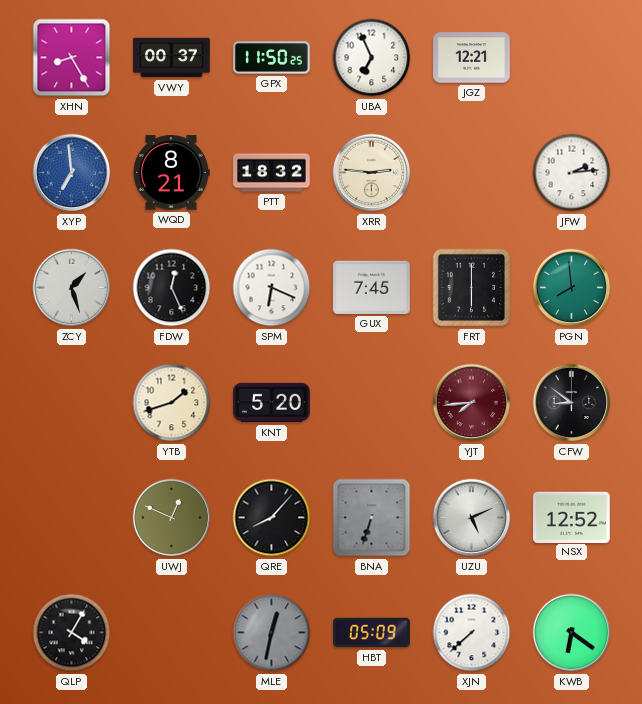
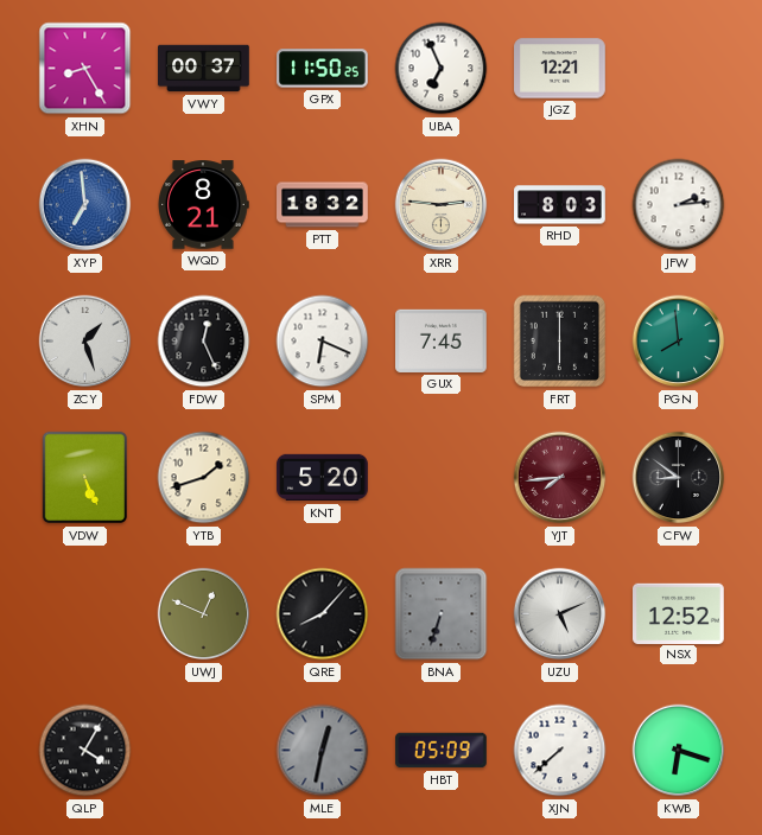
RHD: none -> 8:03
VDW: none -> 5:26
KWB: 6:21 -> 6:18
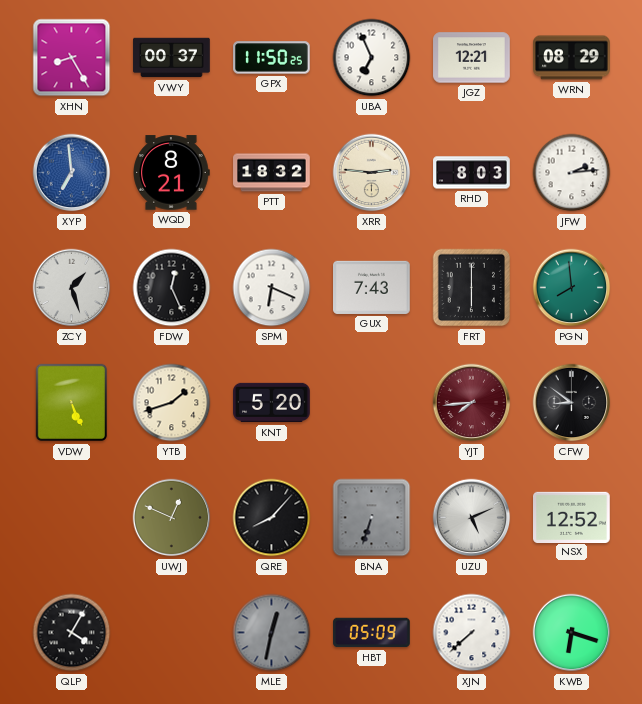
WRN: none -> 08:29
GUX: 7:45 -> 7:43
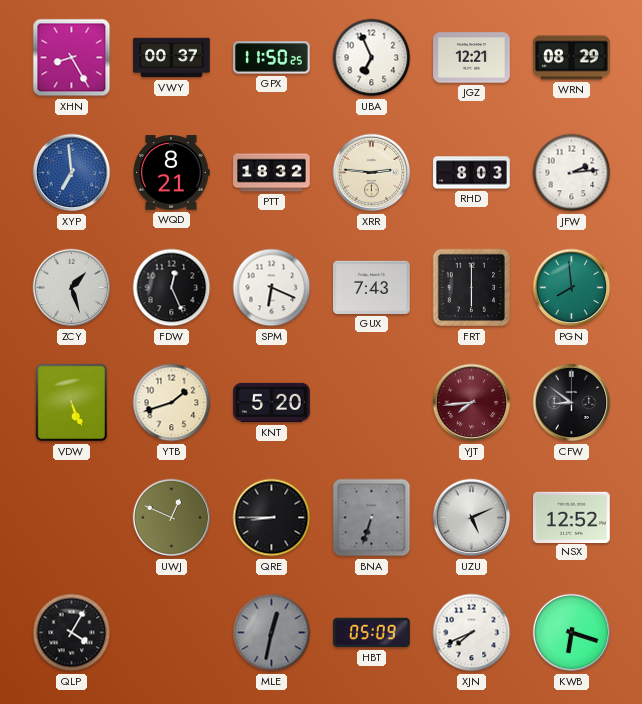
QRE: 8:07 -> 8:45
XJN: 7:38 -> 7:41
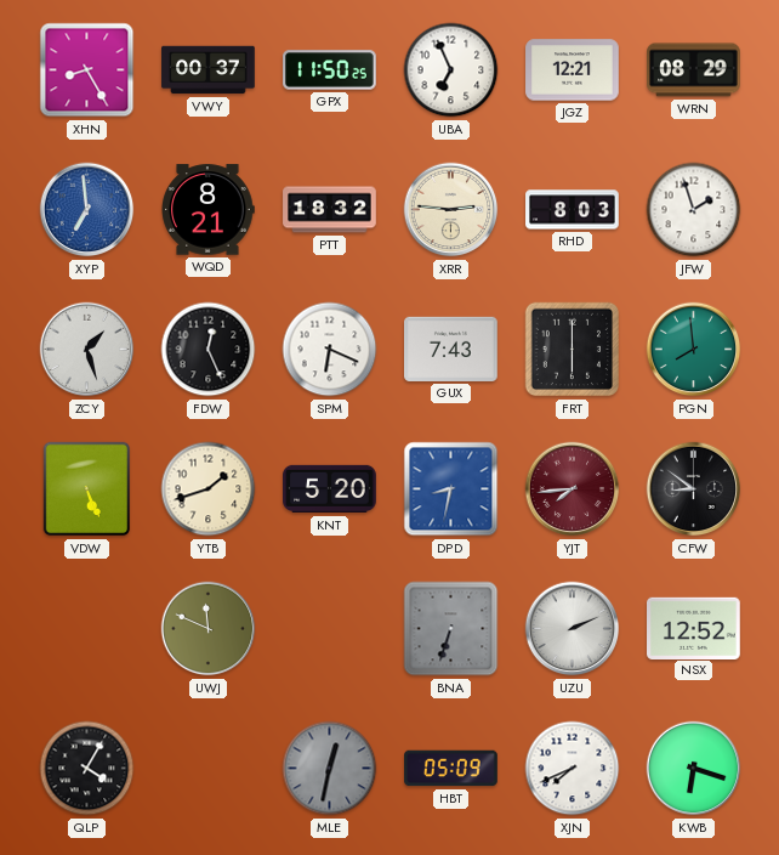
JFW: 2:14 -> 1:57
DPD: none -> 8:32
UWJ: 12:49 -> 11:49
QRE: 8:45 -> none
UZU: 5:11 -> 2:11
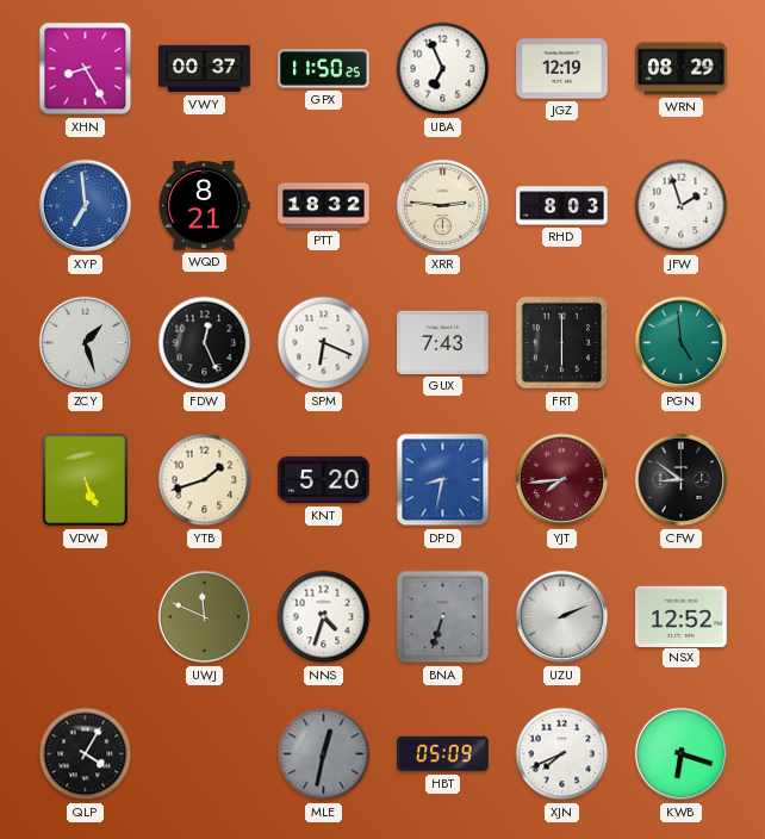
JGZ: 12:21 -> 12:19
PGN: 7:59 -> 4:59
NNS: none -> 4:33
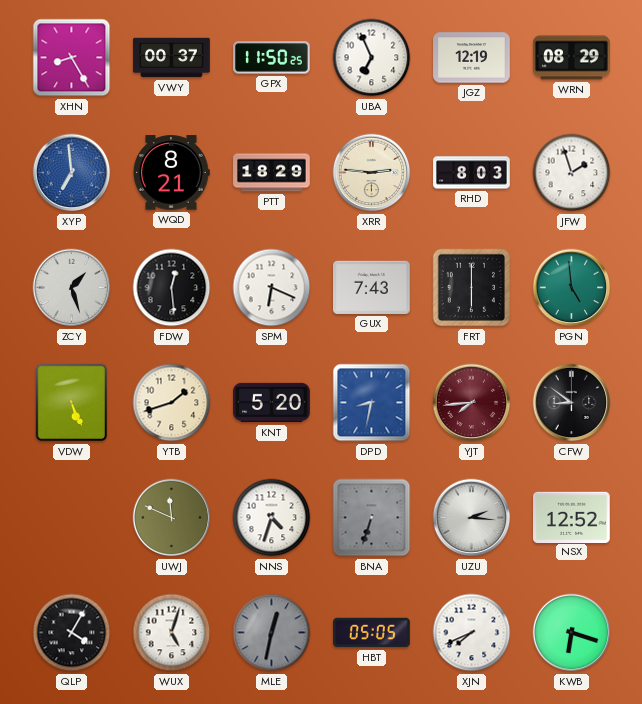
PTT: 18:32 -> 18:29
FDW: 12:26 -> 12:29
UZU: 2:11 -> 2:16
WUX: none -> 5:03
HBT: 05:09 -> 05:05
